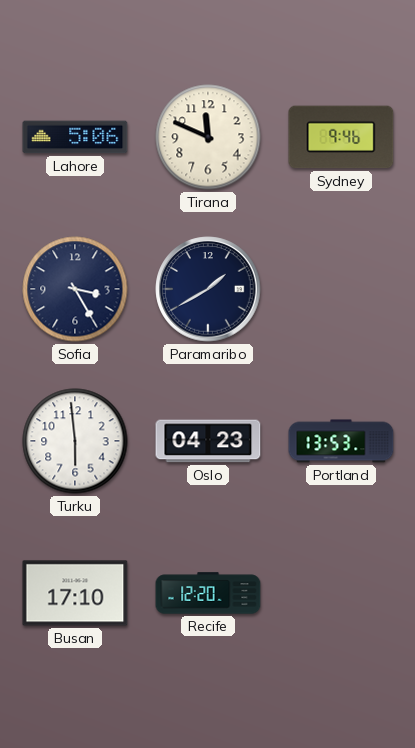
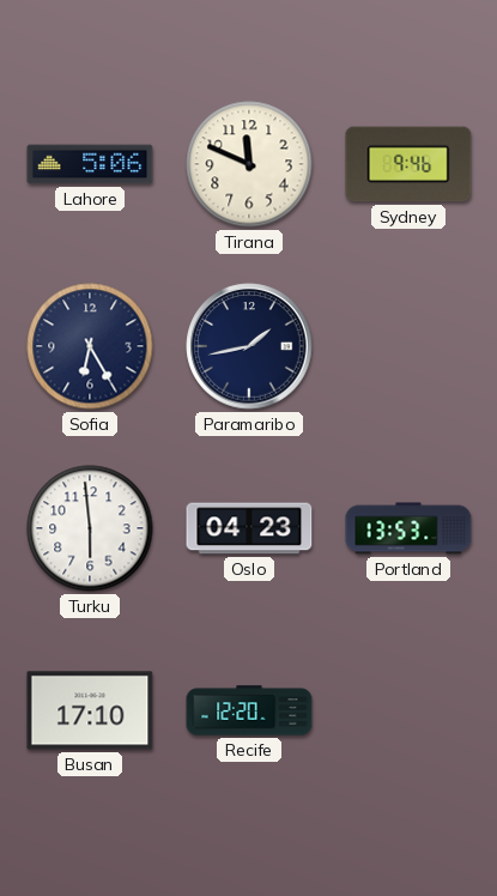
Sofia: 3:25 -> 6:25
Paramaribo: 1:40 -> 1:43
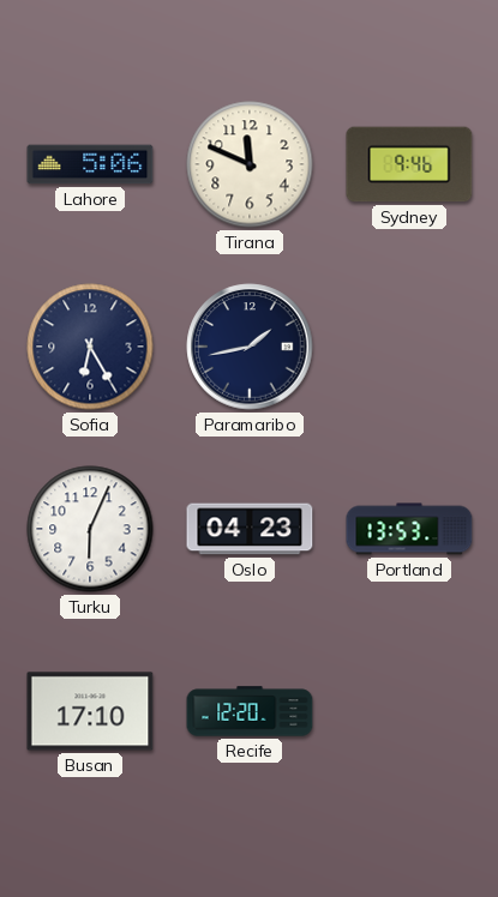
Turku: 5:59 -> 6:04
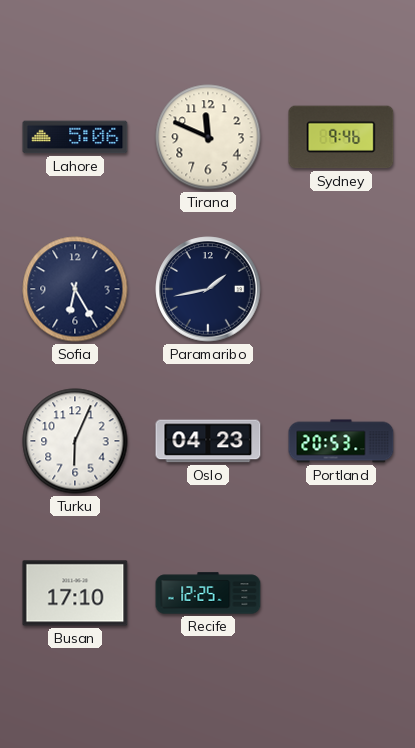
Portland: 13:53 -> 20:53
Recife: 12:20 -> 12:25
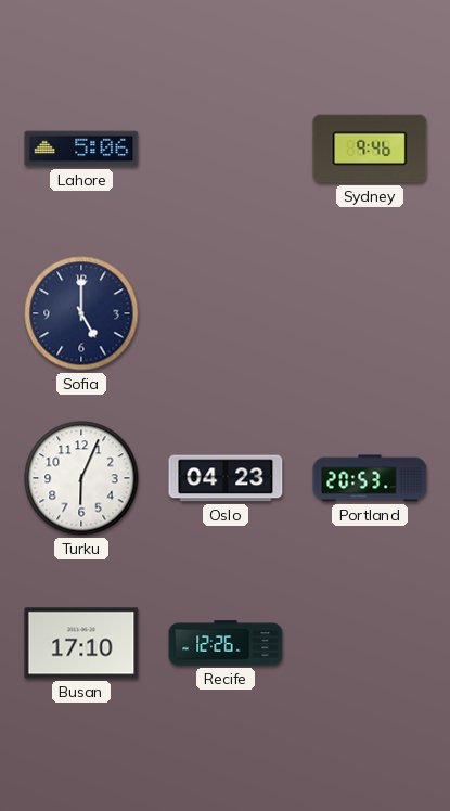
Tirana: 11:49 -> none
Sofia: 6:25 -> 5:00
Paramaribo: 1:43 -> none
Recife: 12:25 -> 12:26
